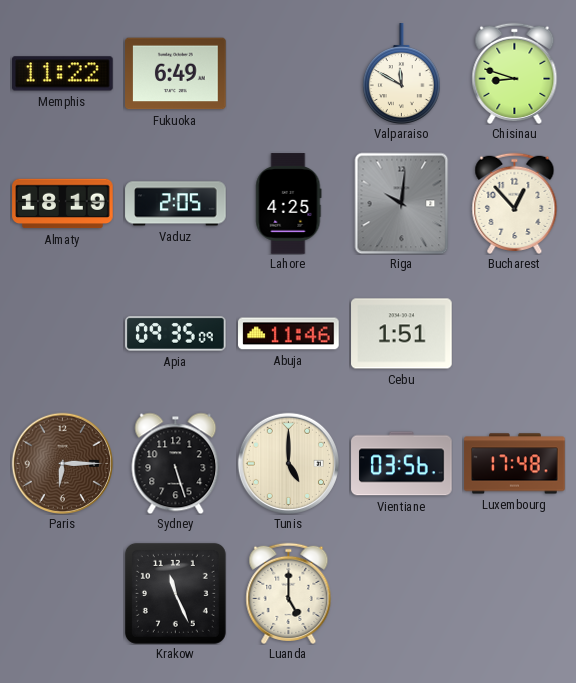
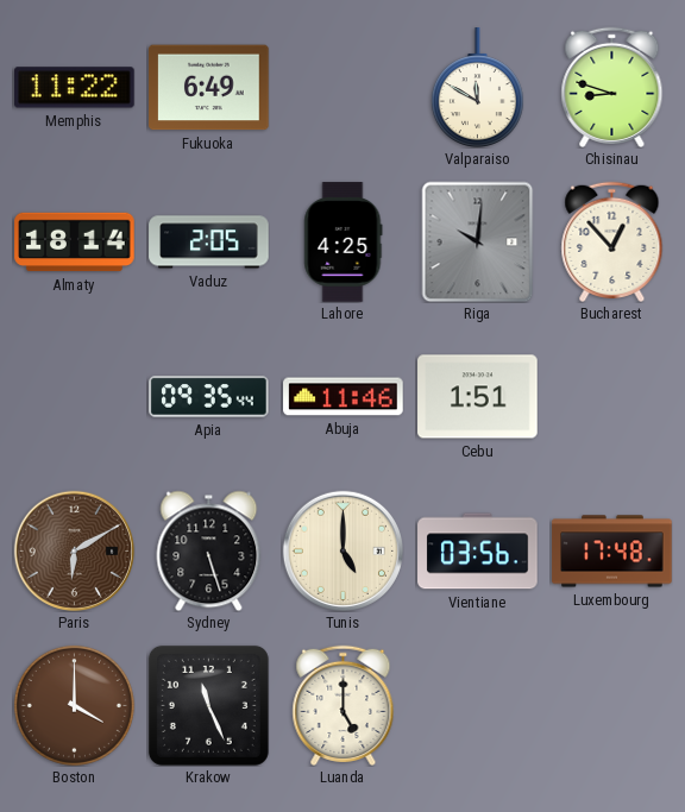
Almaty: 18:19 -> 18:14
Apia: 09:35:09 -> 09:35:44
Paris: 6:15 -> 6:10
Boston: none -> 4:00
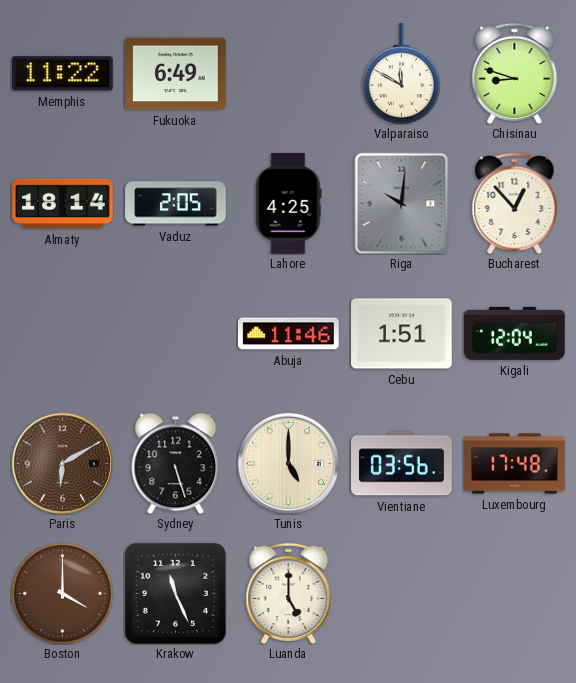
Apia: 09:35 -> none
Kigali: none -> 12:04
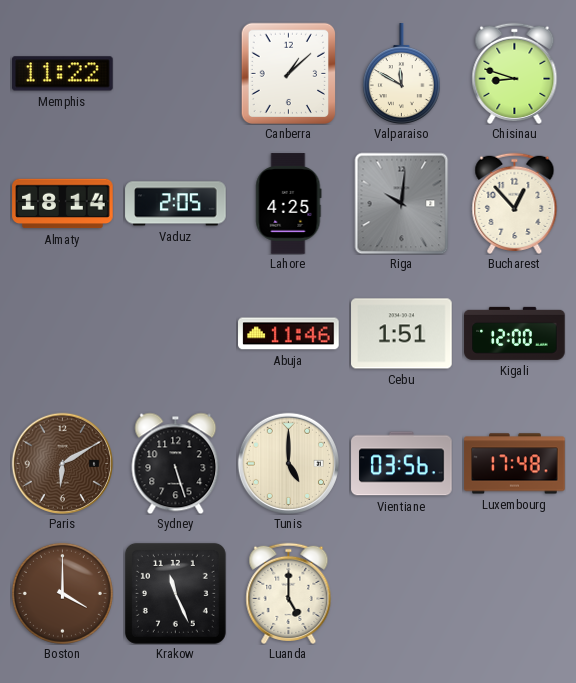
Fukuoka: 6:49 -> none
Canberra: none -> 1:08
Kigali: 12:04 -> 12:00
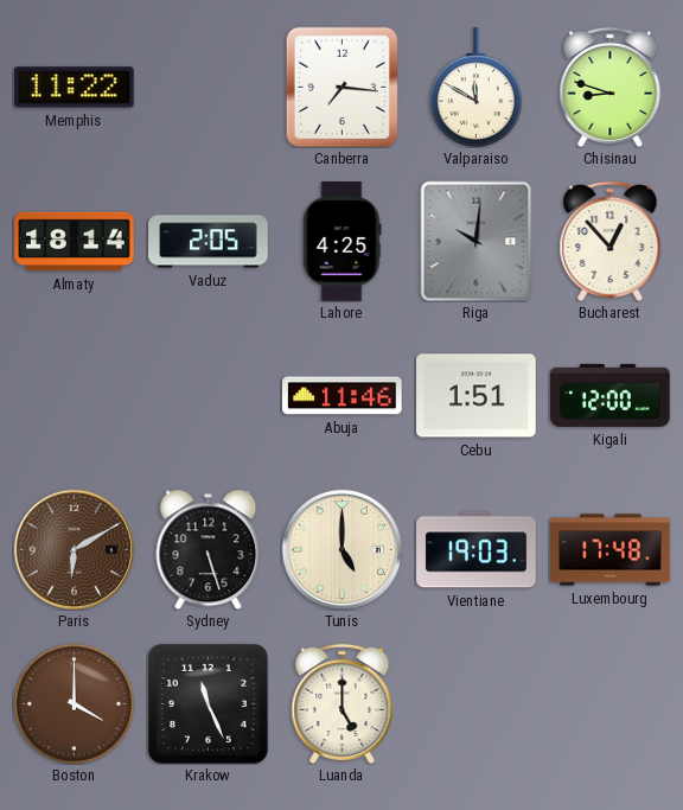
Canberra: 1:08 -> 7:16
Vientiane: 03:56 -> 19:03
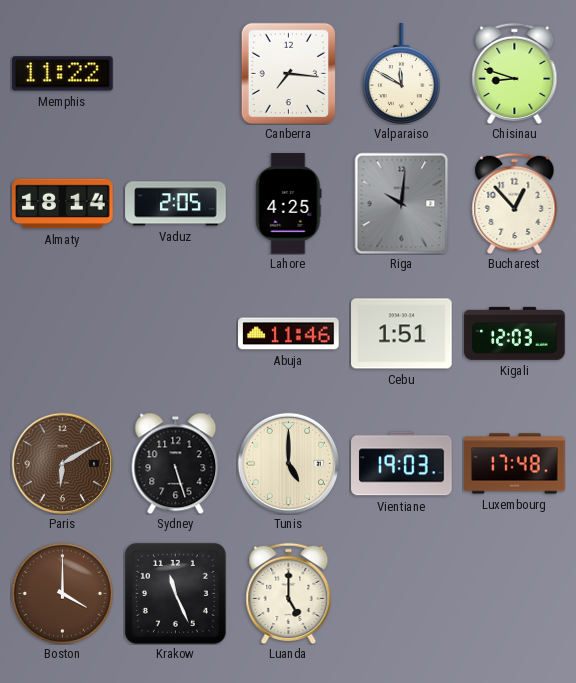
Kigali: 12:00 -> 12:03
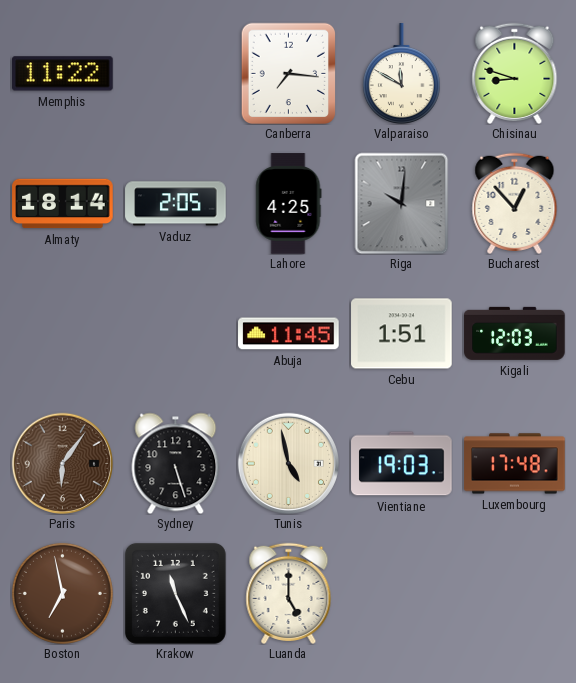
Abuja: 11:46 -> 11:45
Paris: 6:10 -> 6:06
Tunis: 5:00 -> 4:58
Boston: 4:00 -> 6:58
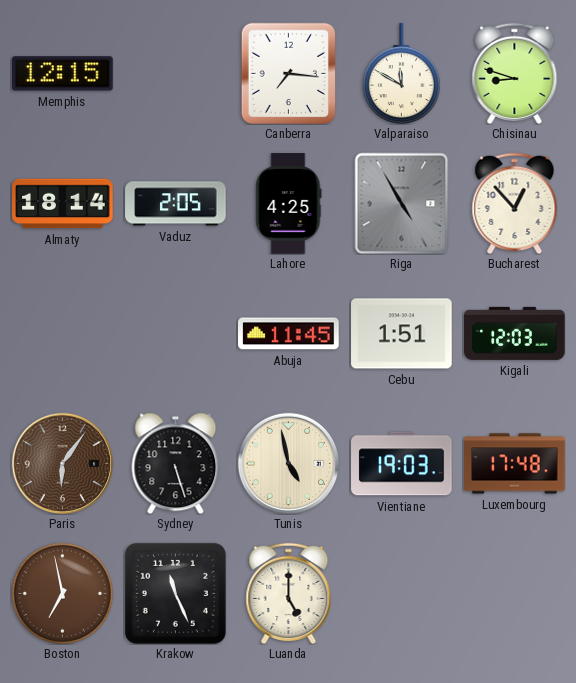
Memphis: 11:22 -> 12:15
Riga: 10:01 -> 4:55
